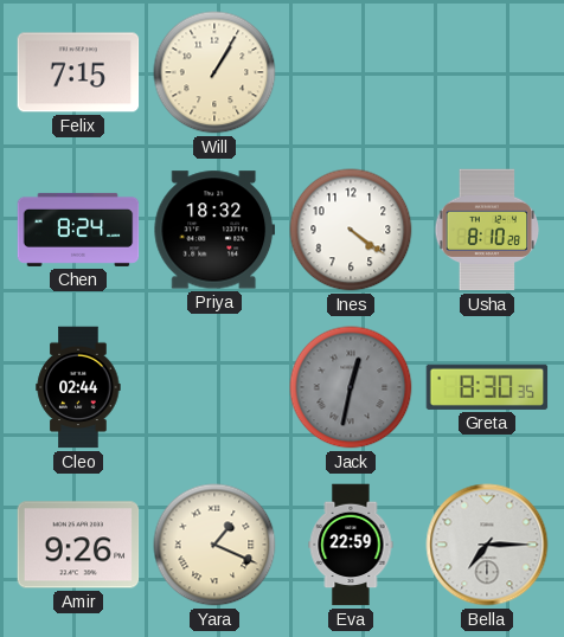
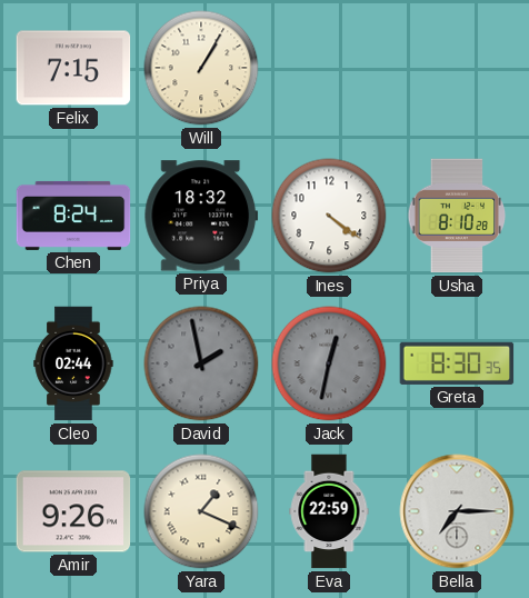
David: none -> 1:58
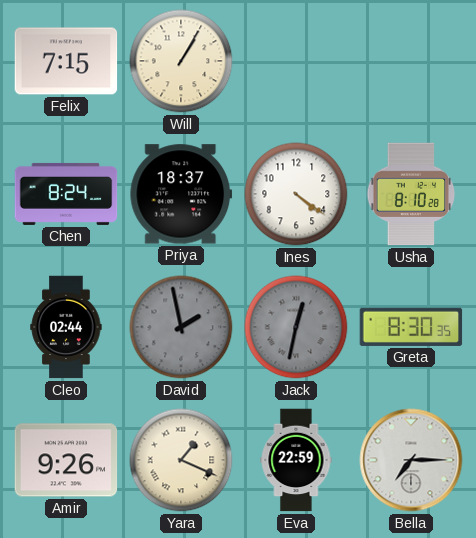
Priya: 18:32 -> 18:37
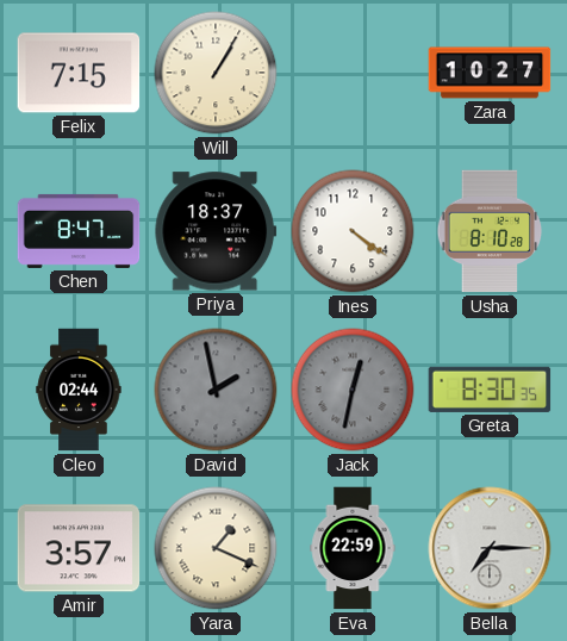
Zara: none -> 10:27
Chen: 8:24 -> 8:47
Amir: 9:26 -> 3:57
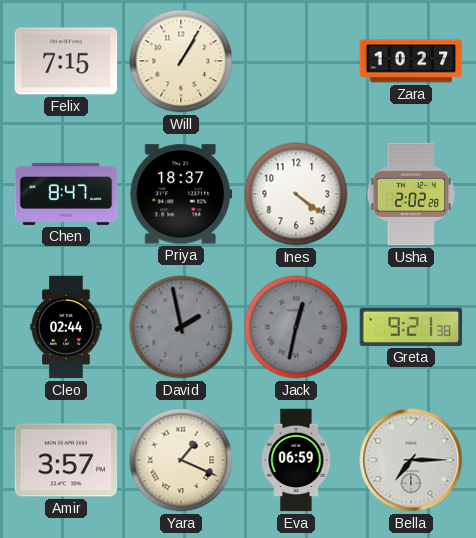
Usha: 8:10 -> 2:02
Greta: 8:30 -> 9:21
Eva: 22:59 -> 06:59
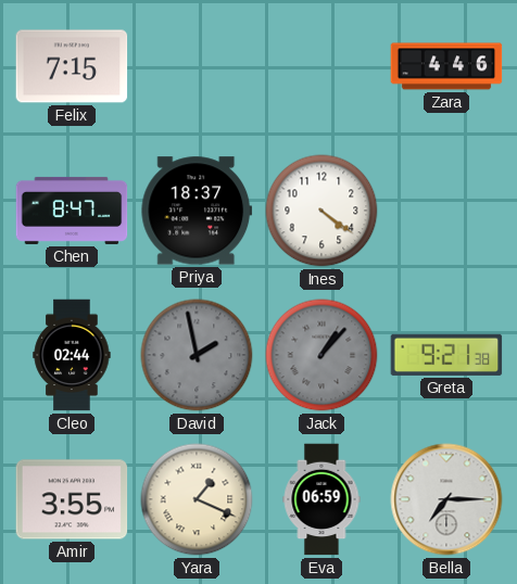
Will: 1:05 -> none
Zara: 10:27 -> 4:46
Usha: 2:02 -> none
Jack: 12:32 -> 1:07
Amir: 3:57 -> 3:55
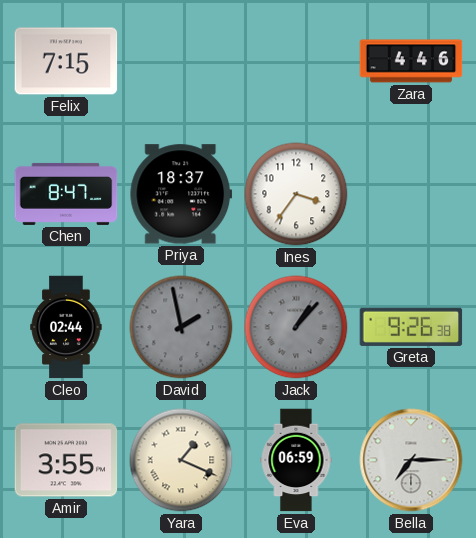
Ines: 4:21 -> 3:36
Greta: 9:21 -> 9:26
